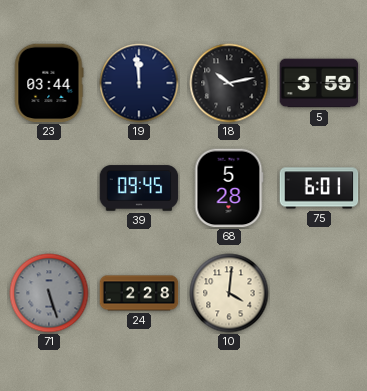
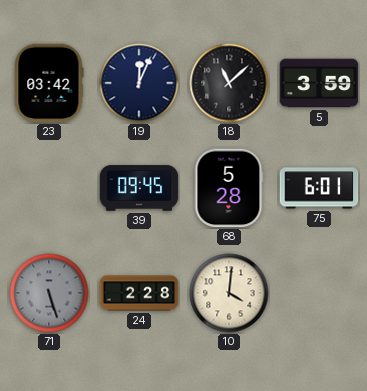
23: 03:44 -> 03:42
19: 11:59 -> 12:04
18: 10:13 -> 11:08
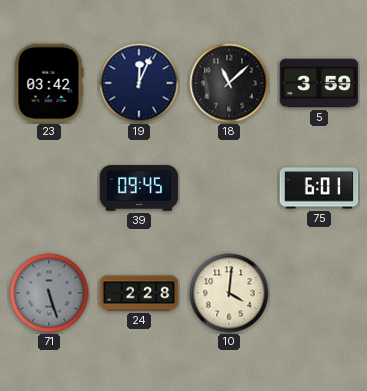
68: 5:28 -> none
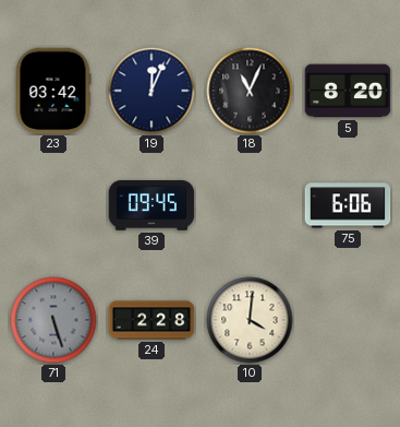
18: 11:08 -> 11:04
5: 3:59 -> 8:20
75: 6:01 -> 6:06
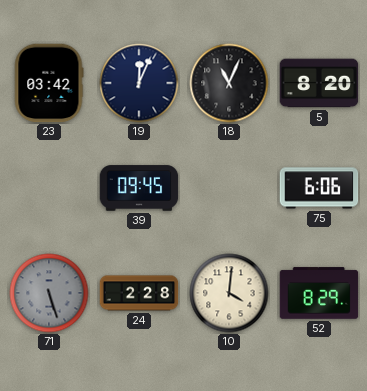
52: none -> 8:29
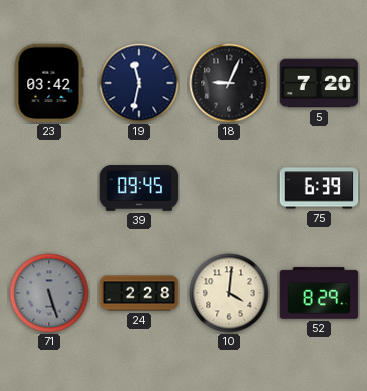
19: 12:04 -> 11:32
18: 11:04 -> 9:04
5: 8:20 -> 7:20
75: 6:06 -> 6:39
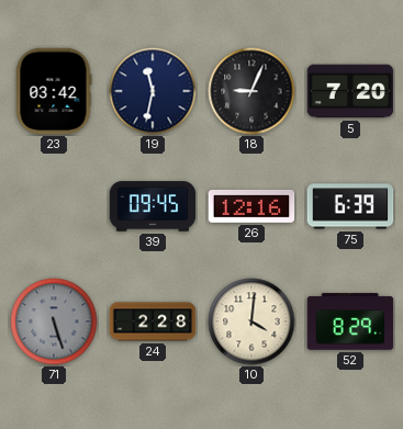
26: none -> 12:16
